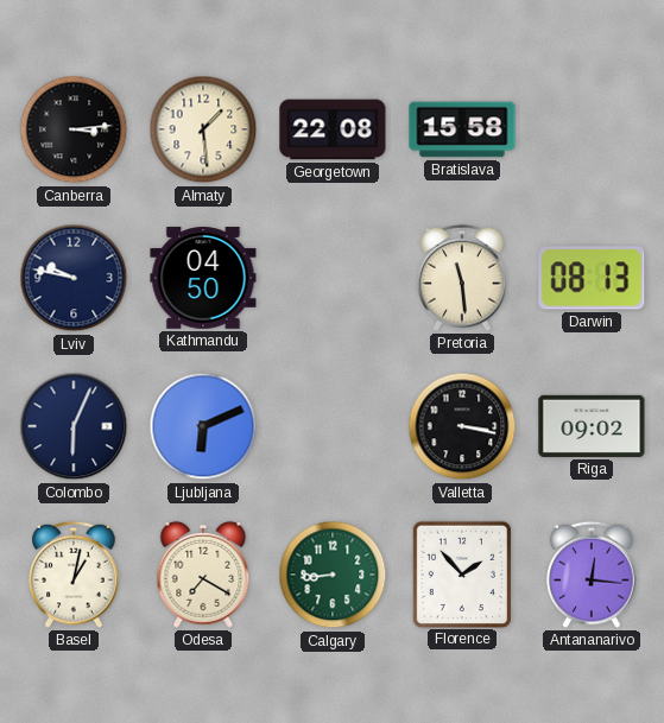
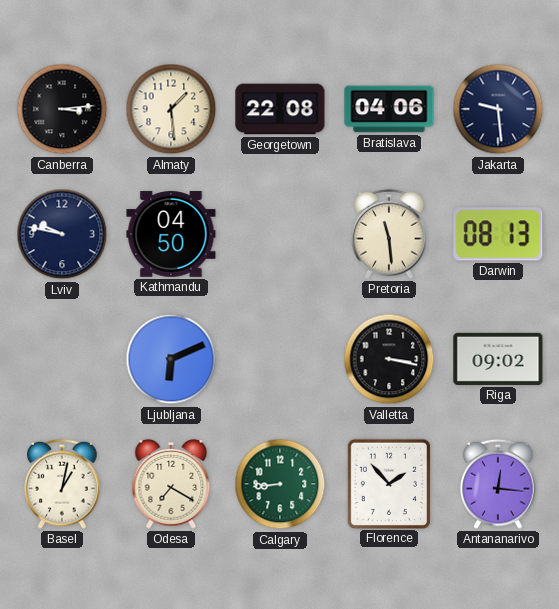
Bratislava: 15:58 -> 04:06
Jakarta: none -> 9:29
Colombo: 6:04 -> none
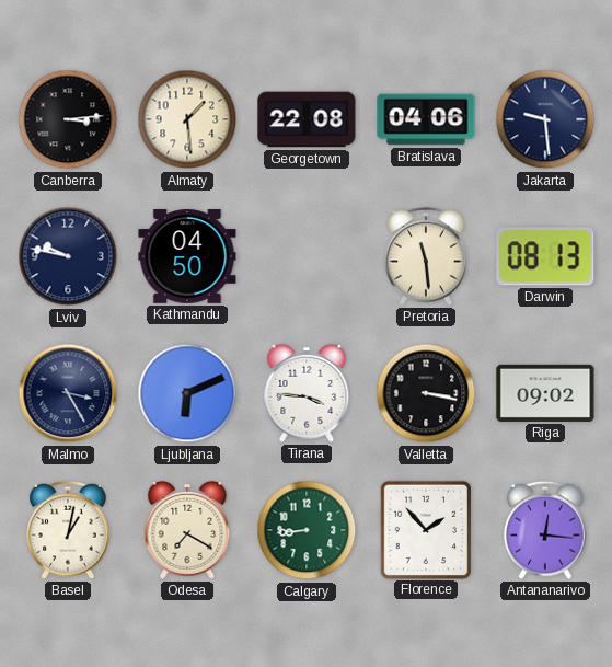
Malmo: none -> 3:25
Tirana: none -> 3:46
